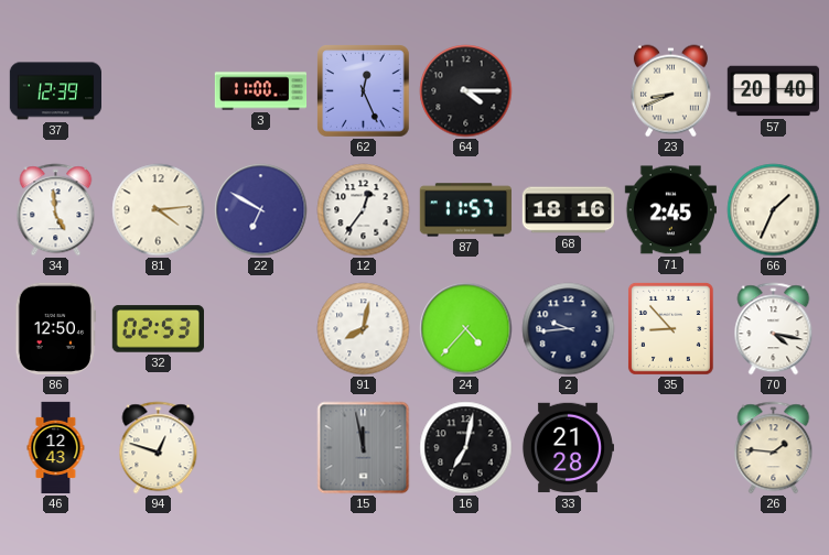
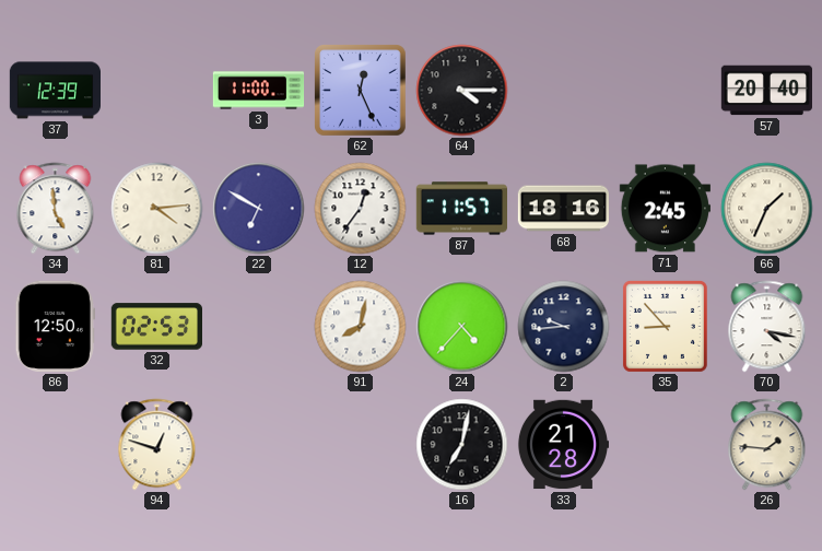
23: 8:41 -> none
46: 12:43 -> none
15: 11:58 -> none
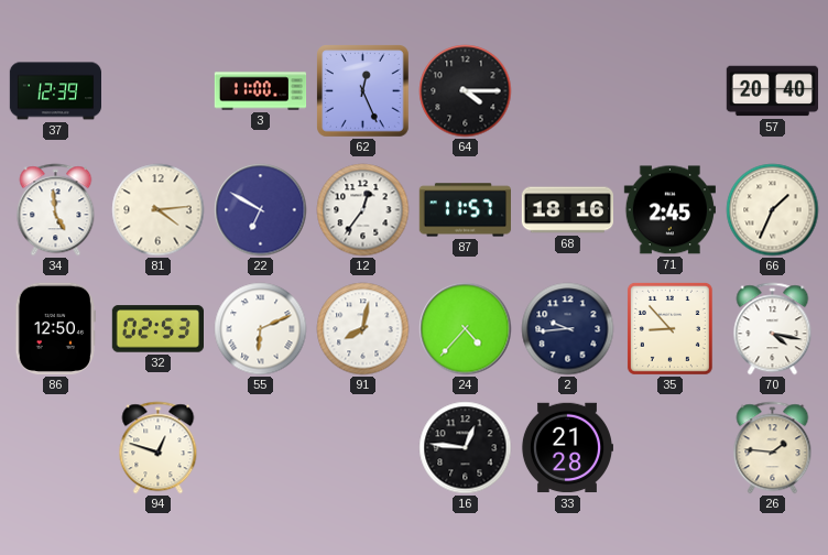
55: none -> 6:11
16: 7:02 -> 12:46
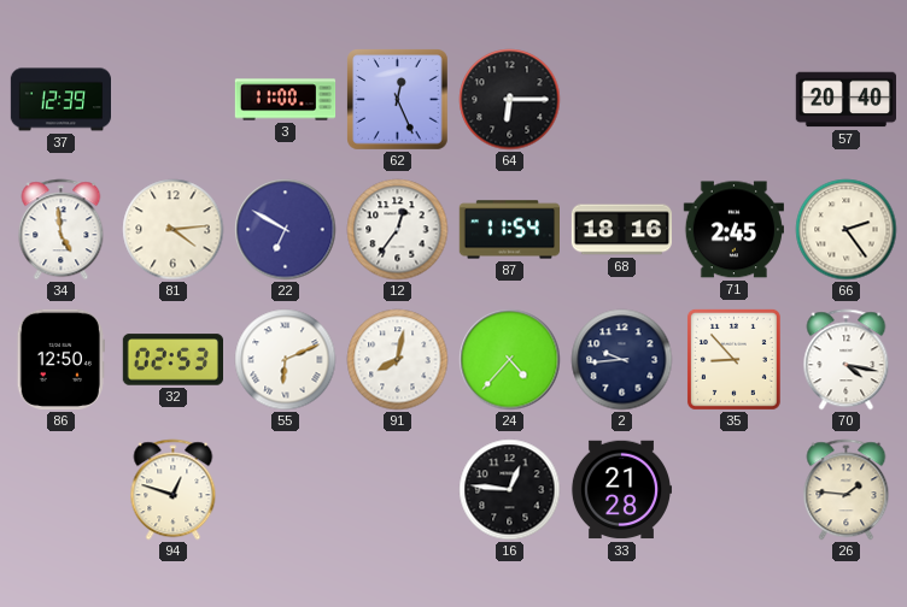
64: 4:15 -> 6:15
87: 11:57 -> 11:54
66: 1:34 -> 2:24
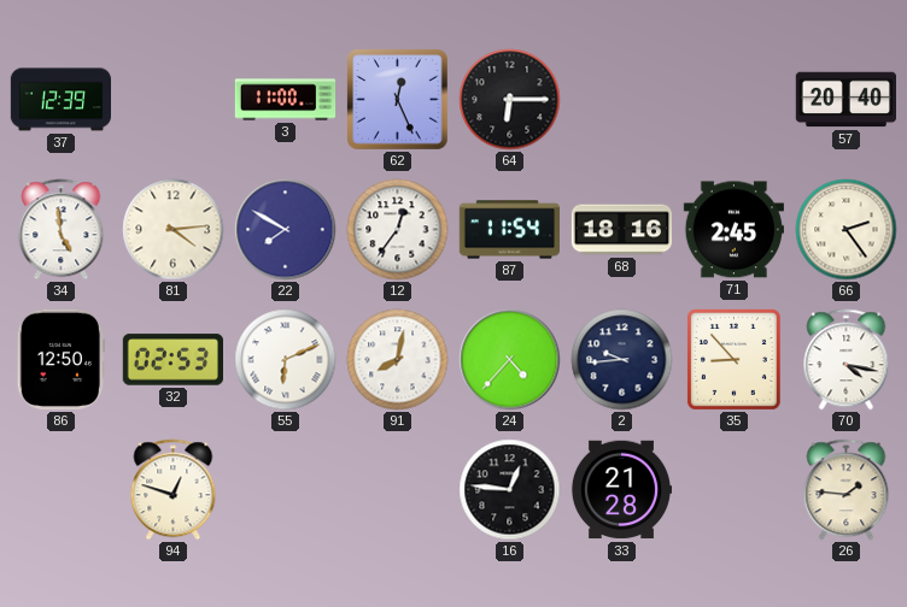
22: 6:50 -> 7:50
